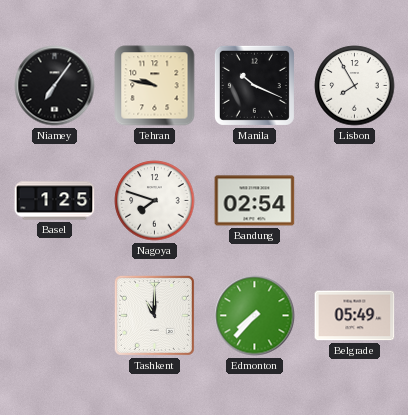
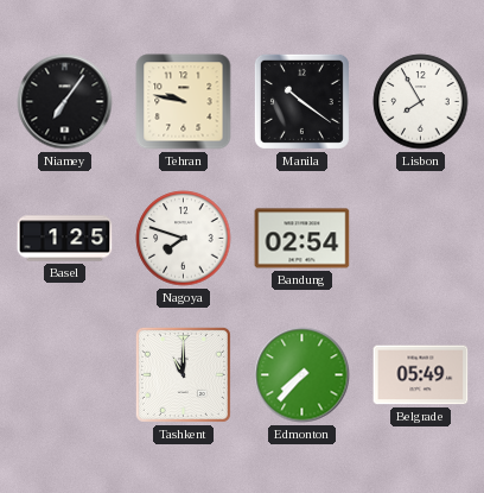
Manila: 10:19 -> 10:21
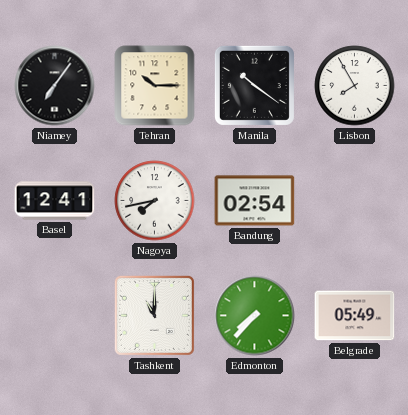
Tehran: 9:47 -> 10:15
Basel: 1:25 -> 12:41
Nagoya: 7:48 -> 7:43
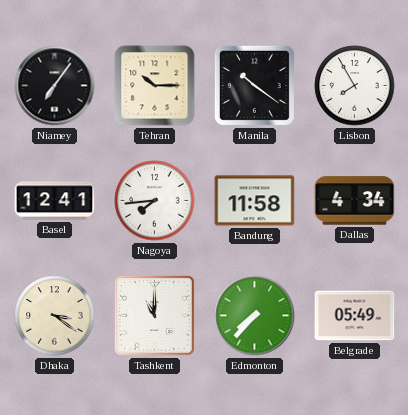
Nagoya: 7:43 -> 7:44
Bandung: 02:54 -> 11:58
Dallas: none -> 4:34
Dhaka: none -> 3:21
